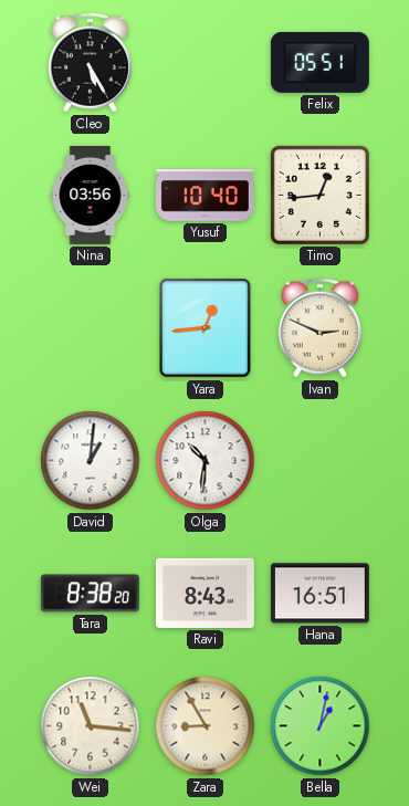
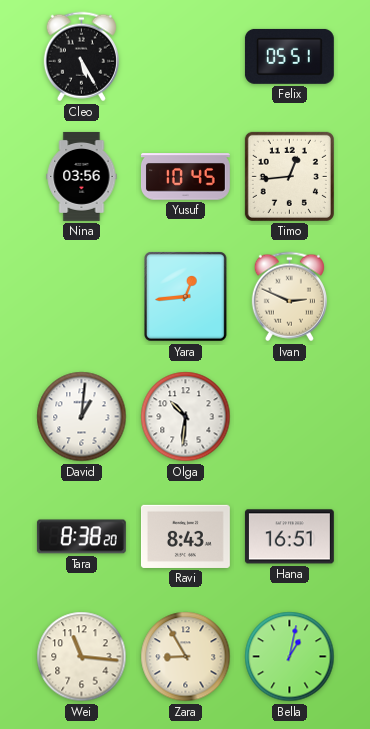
Yusuf: 10:40 -> 10:45
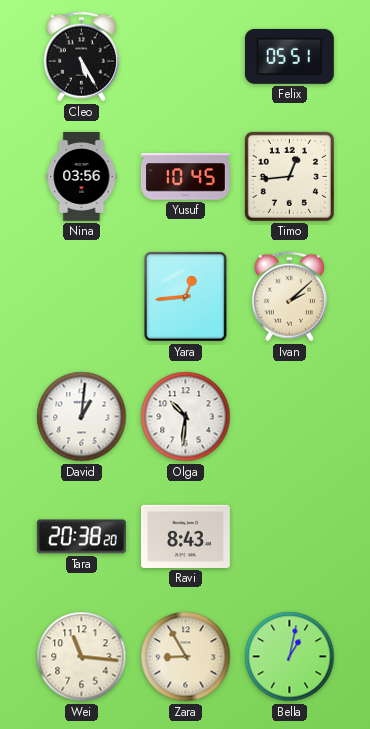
Ivan: 2:49 -> 2:08
Tara: 8:38 -> 20:38
Hana: 16:51 -> none
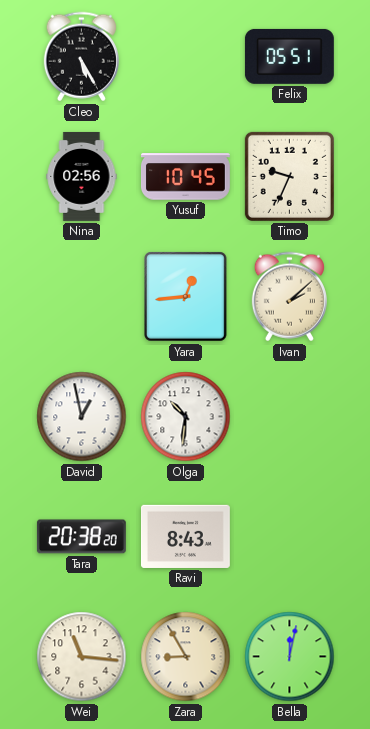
Nina: 03:56 -> 02:56
Timo: 12:44 -> 9:34
David: 1:01 -> 12:58
Bella: 1:02 -> 12:02
